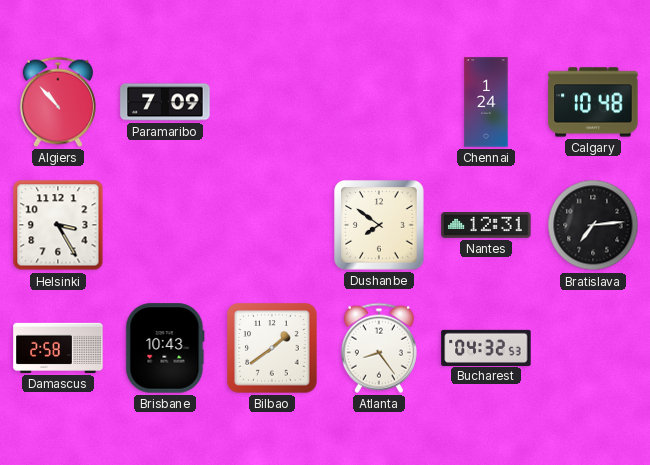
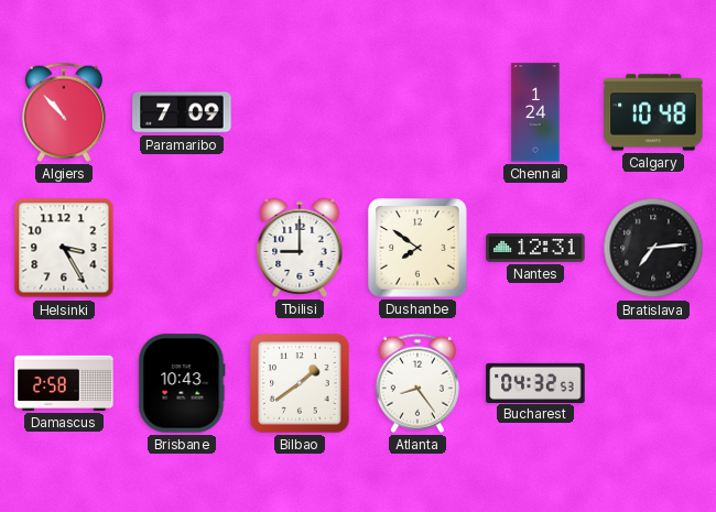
Tbilisi: none -> 9:00
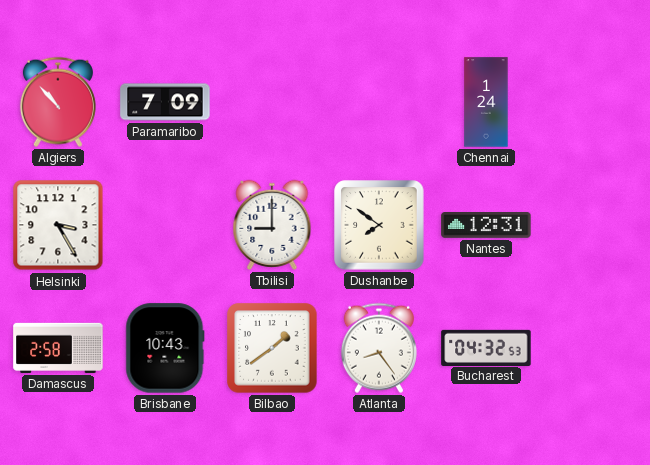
Calgary: 10:48 -> none
Bratislava: 7:14 -> none
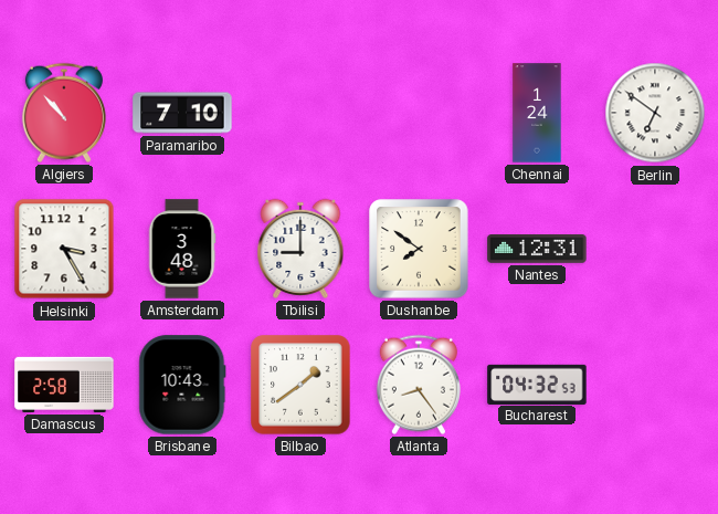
Paramaribo: 7:09 -> 7:10
Berlin: none -> 6:51
Amsterdam: none -> 3:48
